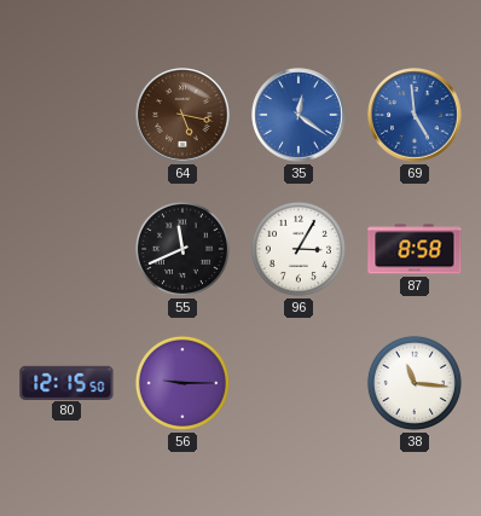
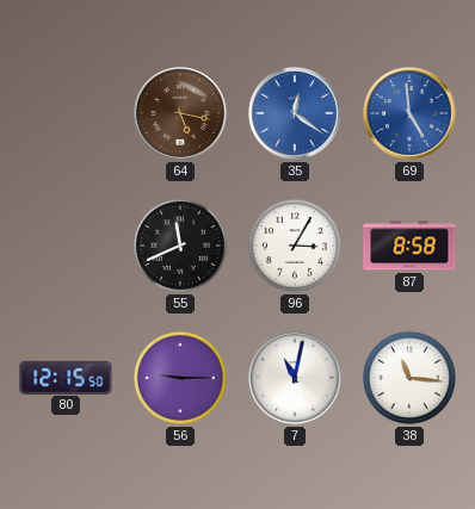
7: none -> 11:02
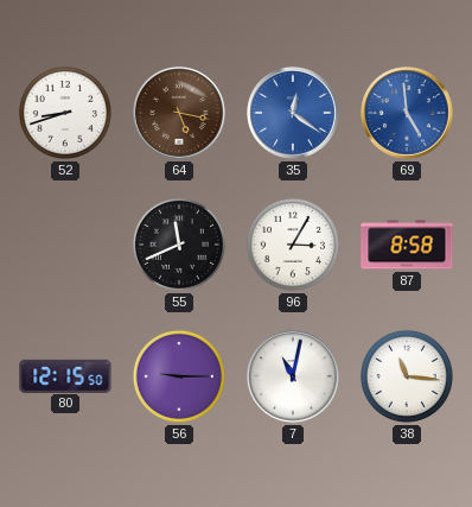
52: none -> 8:42
